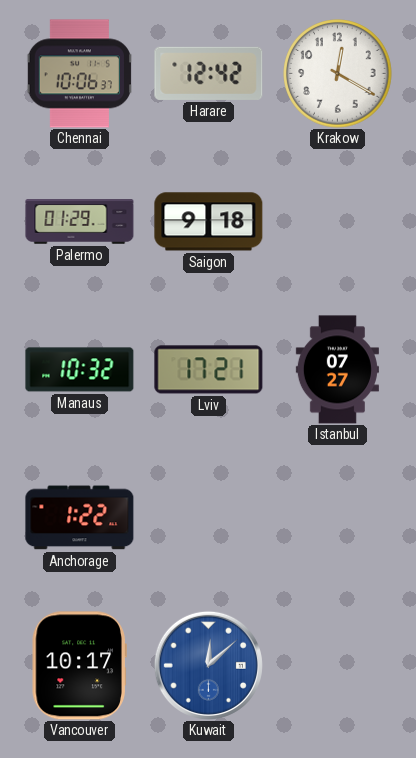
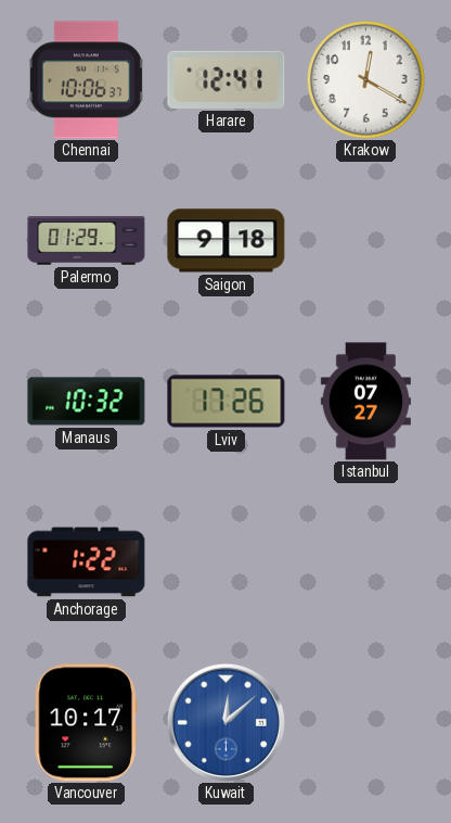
Harare: 12:42 -> 12:41
Lviv: 17:21 -> 17:26
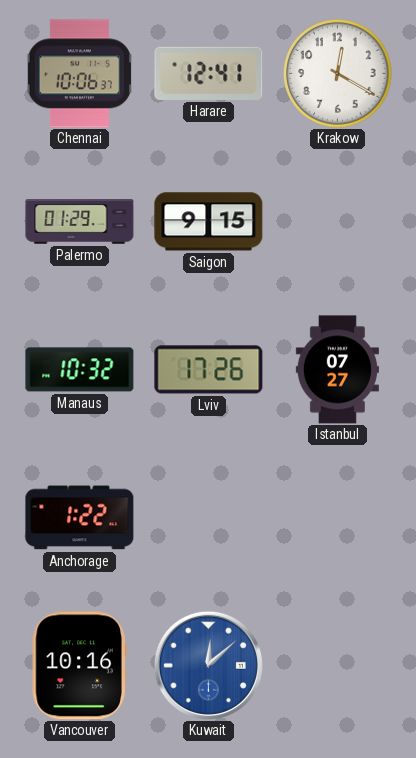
Saigon: 9:18 -> 9:15
Vancouver: 10:17 -> 10:16
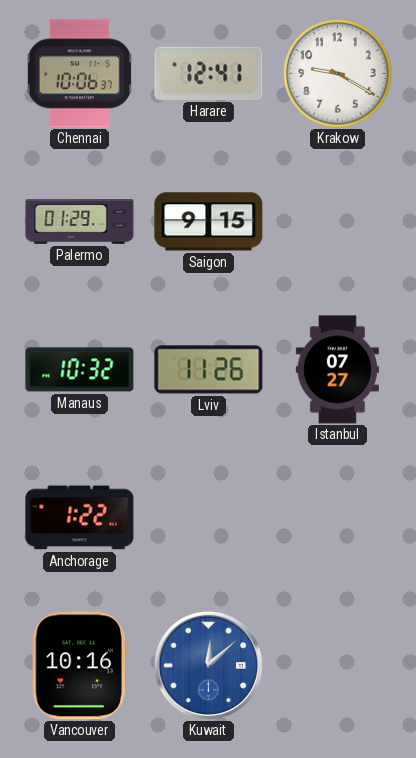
Krakow: 12:20 -> 9:20
Lviv: 17:26 -> 11:26
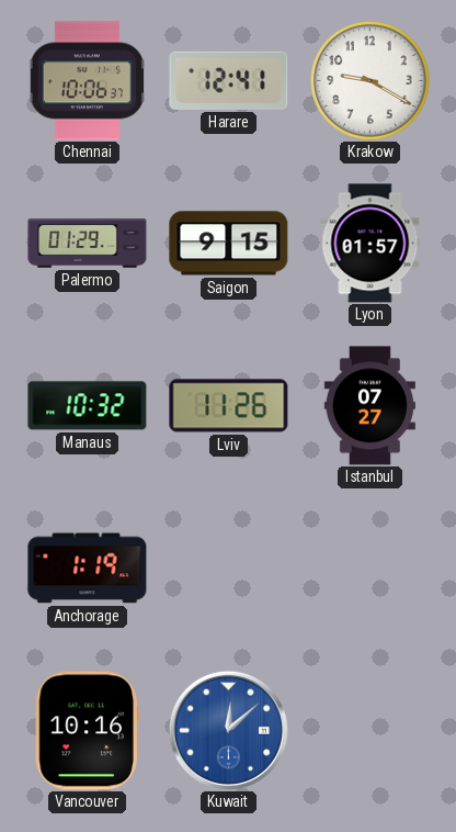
Lyon: none -> 01:57
Anchorage: 1:22 -> 1:19
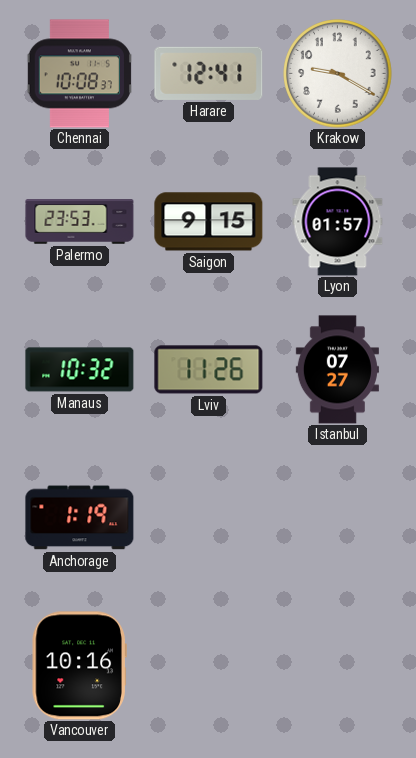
Chennai: 10:06 -> 10:08
Palermo: 01:29 -> 23:53
Kuwait: 12:08 -> none
